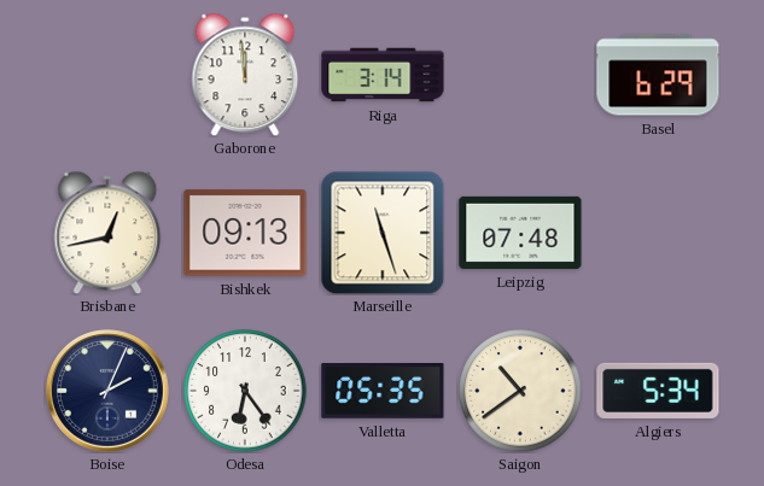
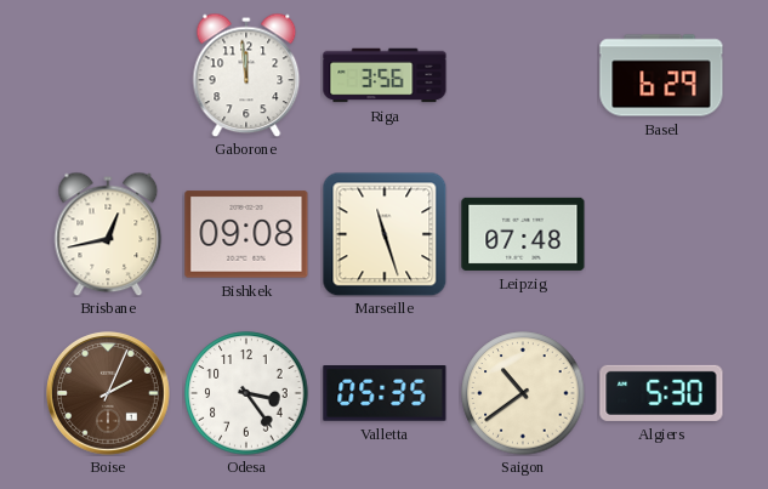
Riga: 3:14 -> 3:56
Bishkek: 09:13 -> 09:08
Boise dial: navy -> brown
Odesa: 6:24 -> 3:24
Algiers: 5:34 -> 5:30
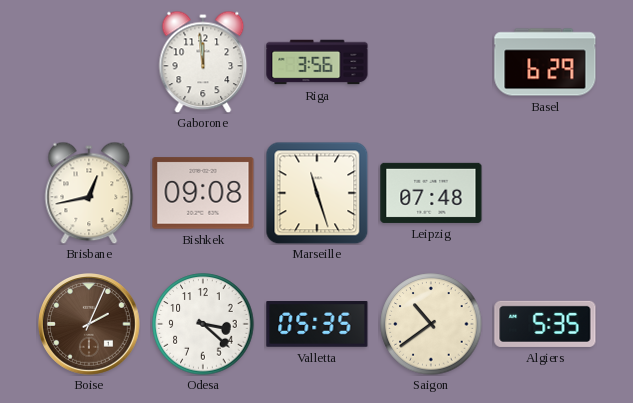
Odesa: 3:24 -> 3:22
Algiers: 5:30 -> 5:35
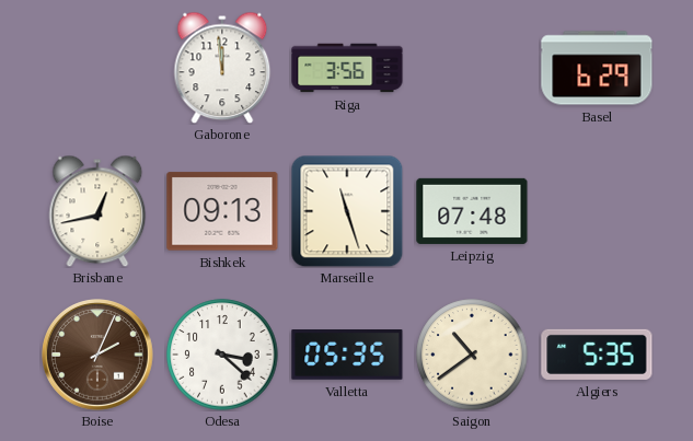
Bishkek: 09:08 -> 09:13
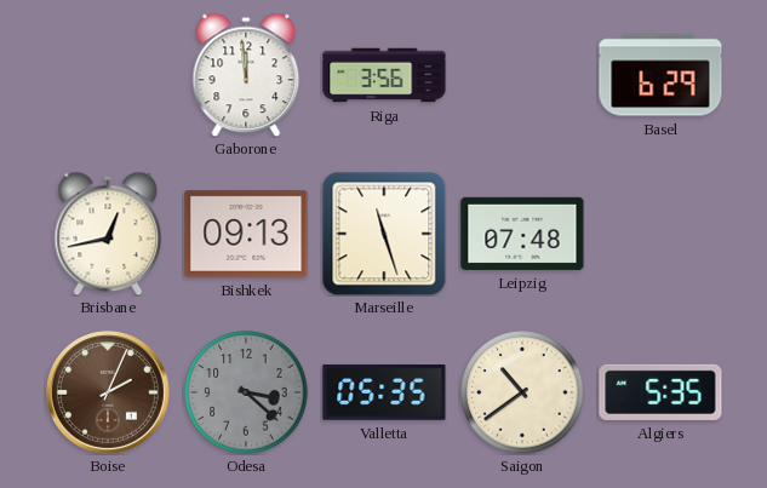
Odesa dial: white -> grey
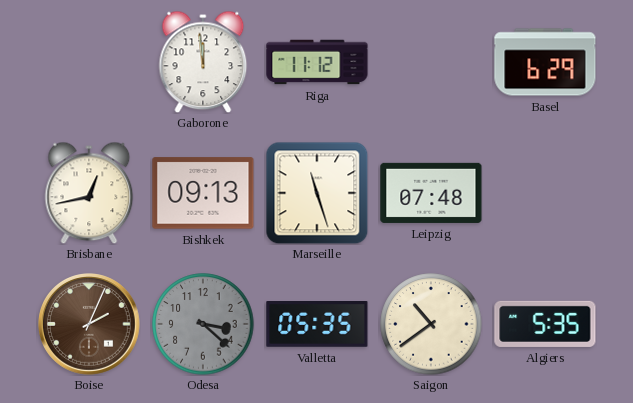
Riga: 3:56 -> 11:12
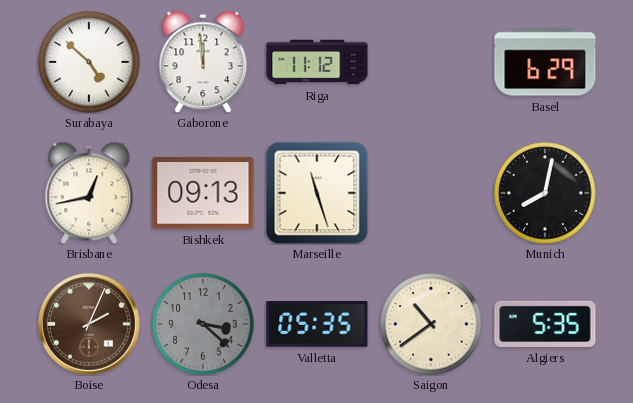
Surabaya: none -> 4:52
Leipzig: 07:48 -> none
Munich: none -> 8:02
